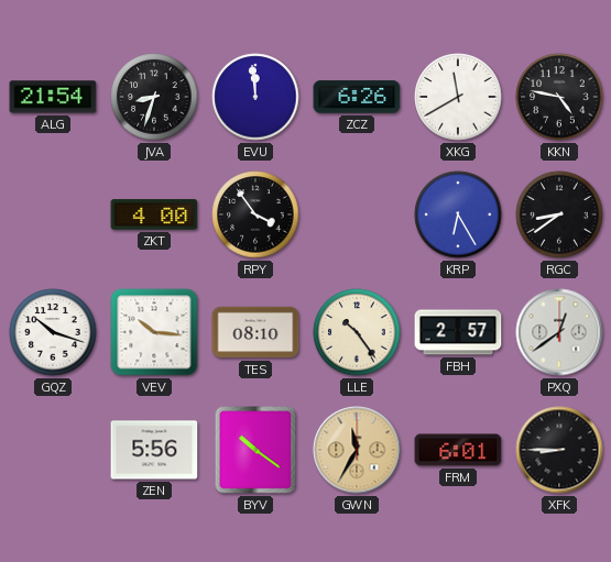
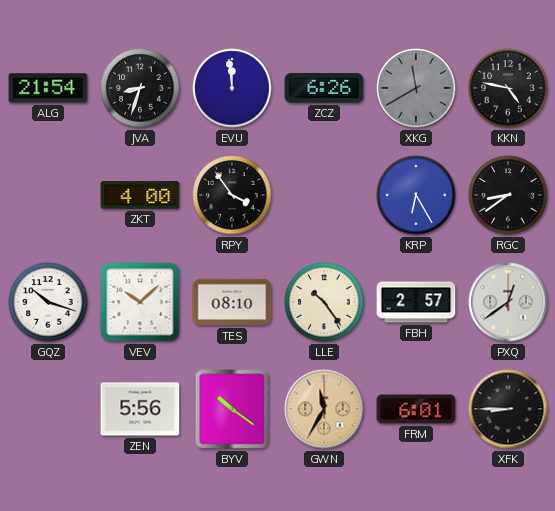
XKG dial: white -> grey
VEV: 10:16 -> 10:08
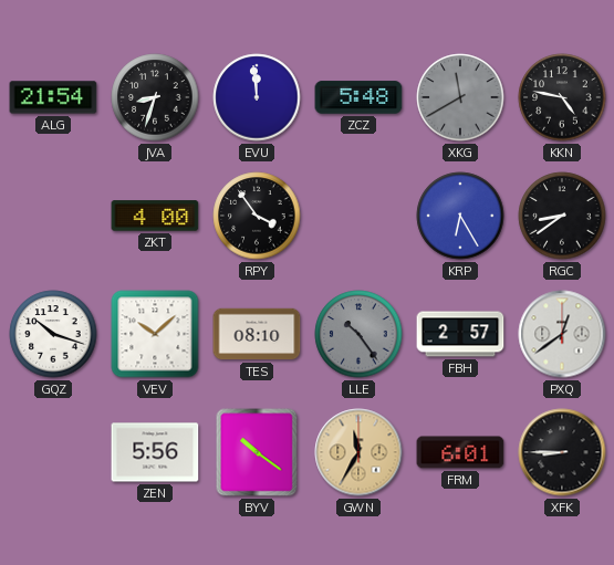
ZCZ: 6:26 -> 5:48
LLE dial: cream -> grey
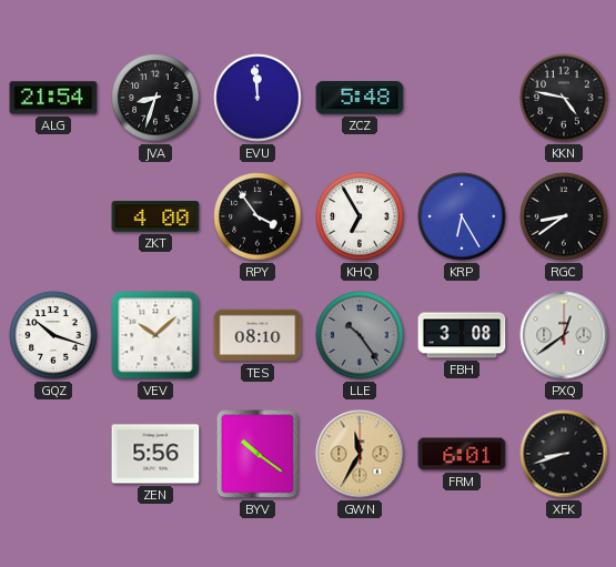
XKG: 11:40 -> none
KHQ: none -> 6:55
FBH: 2:57 -> 3:08
XFK: 8:45 -> 8:42
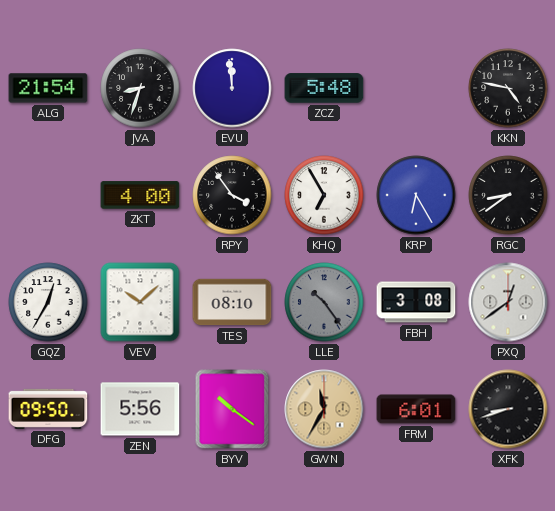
GQZ: 10:18 -> 12:35
DFG: none -> 09:50
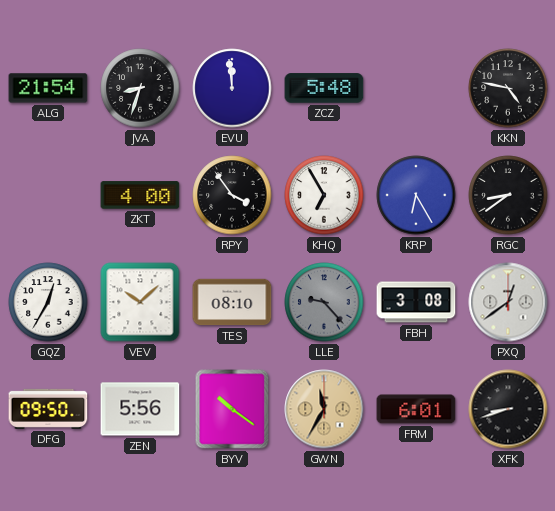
LLE: 10:24 -> 9:23
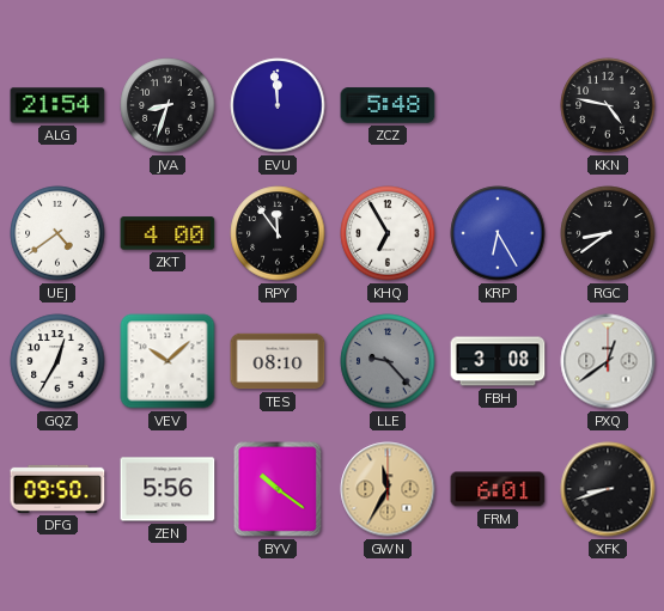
UEJ: none -> 4:39
RPY: 3:54 -> 11:54
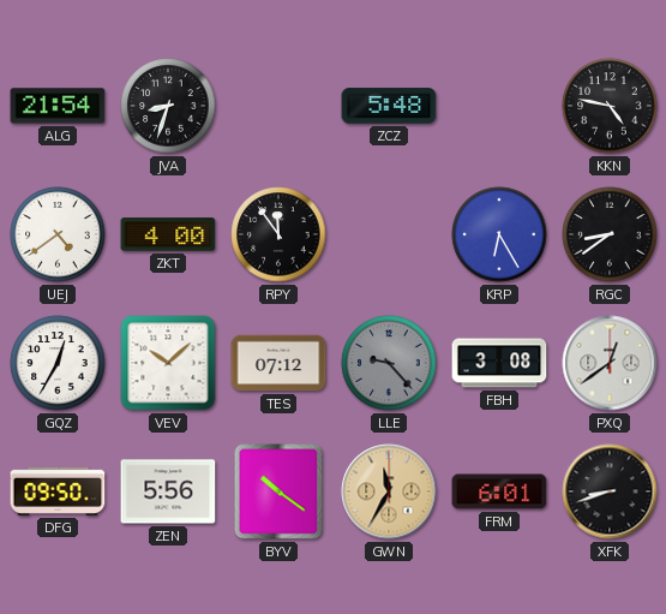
EVU: 11:59 -> none
KHQ: 6:55 -> none
TES: 08:10 -> 07:12
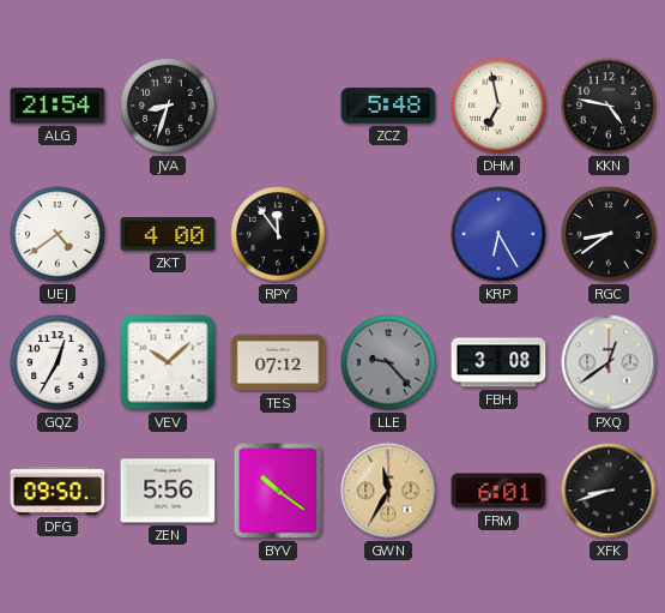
DHM: none -> 6:58
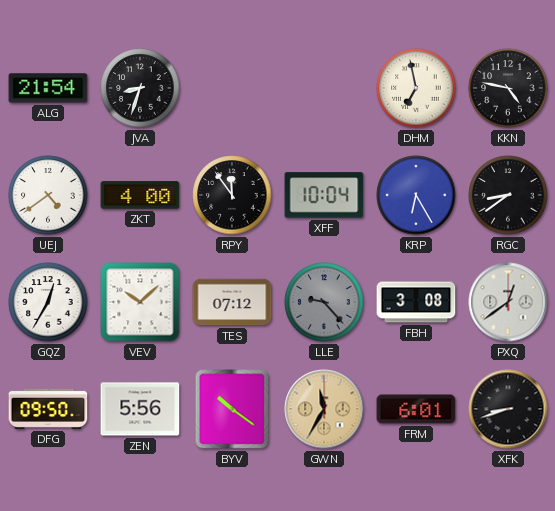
ZCZ: 5:48 -> none
XFF: none -> 10:04
